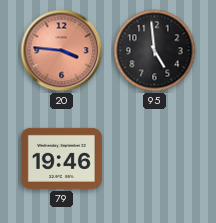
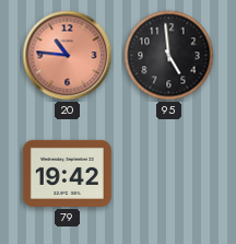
20: 3:46 -> 10:46
79: 19:46 -> 19:42
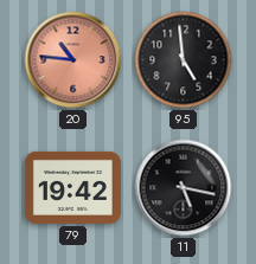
11: none -> 5:17
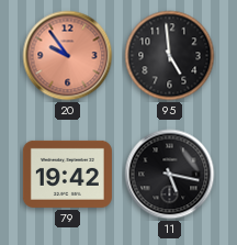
20: 10:46 -> 9:54
